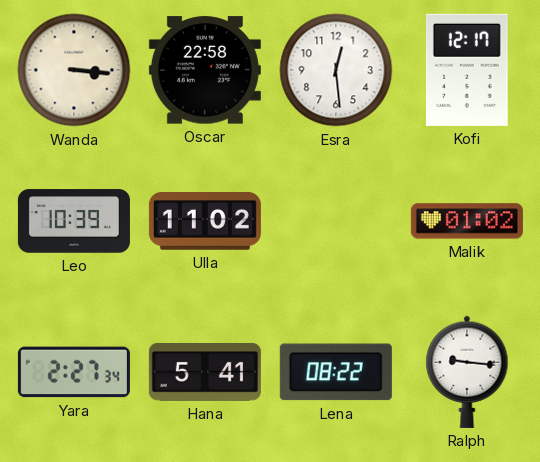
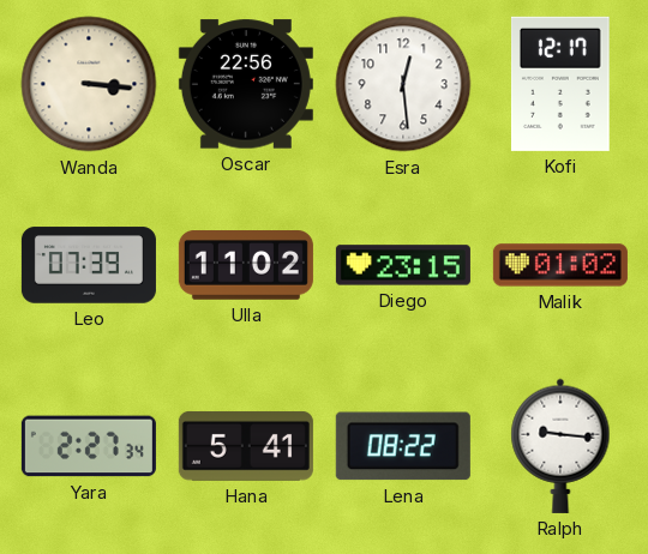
Oscar: 22:58 -> 22:56
Leo: 10:39 -> 07:39
Diego: none -> 23:15
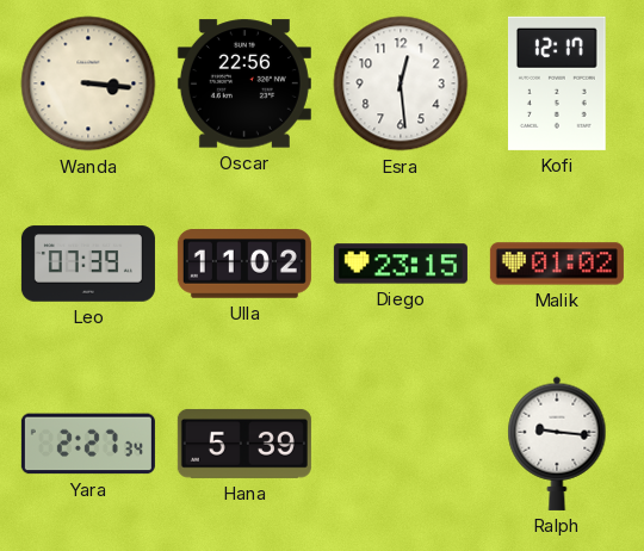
Hana: 5:41 -> 5:39
Lena: 08:22 -> none
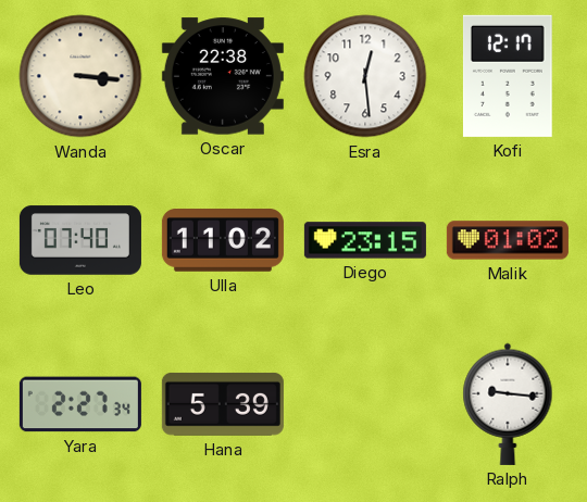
Oscar: 22:56 -> 22:38
Leo: 07:39 -> 07:40
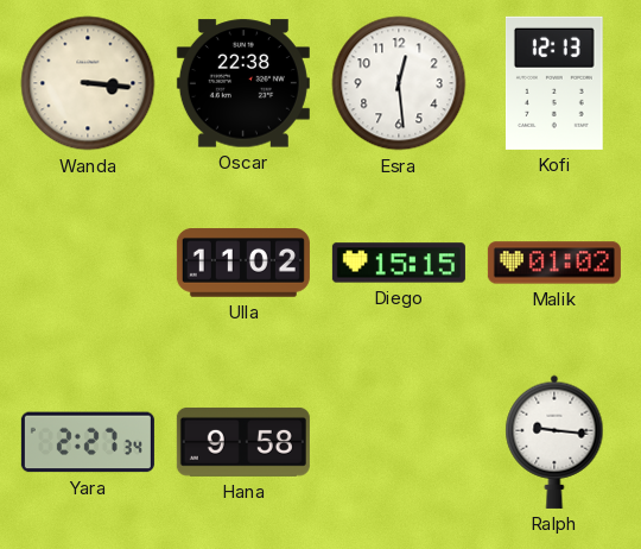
Kofi: 12:17 -> 12:13
Leo: 07:40 -> none
Diego: 23:15 -> 15:15
Hana: 5:39 -> 9:58
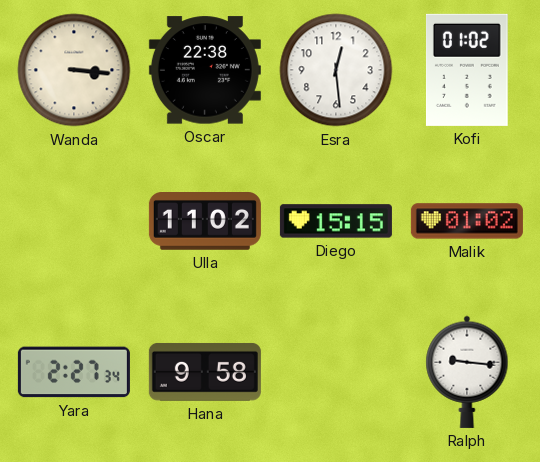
Kofi: 12:13 -> 01:02
